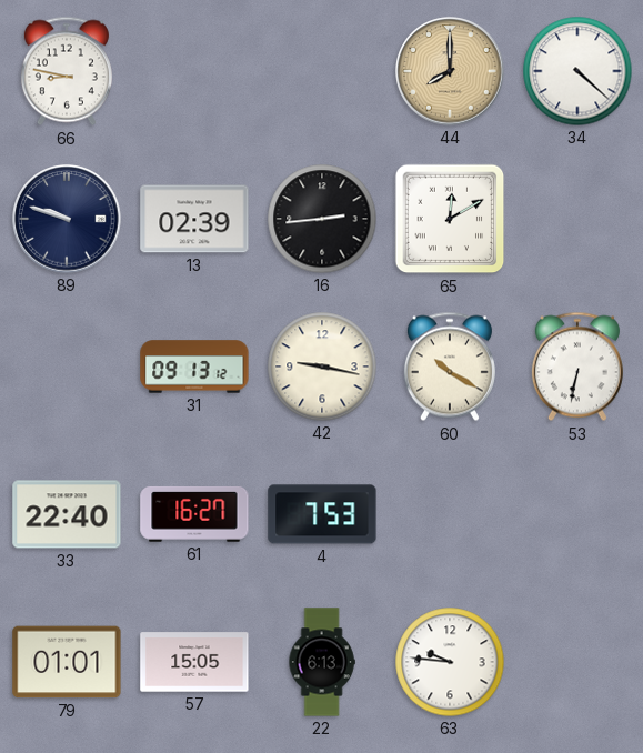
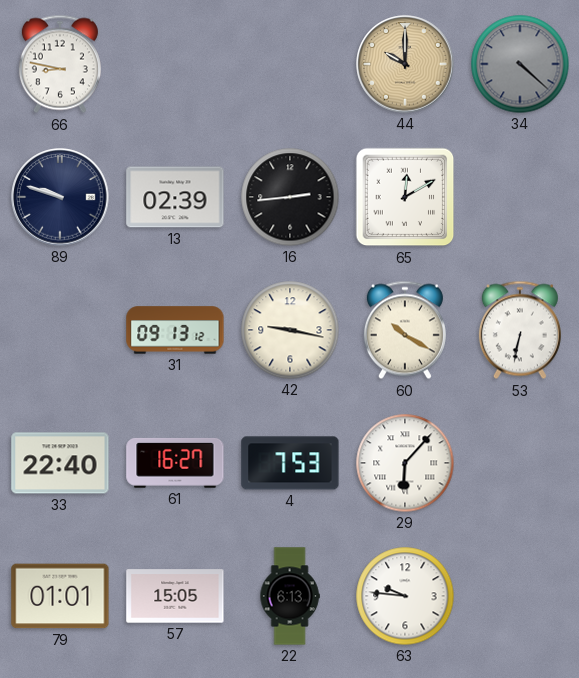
44: 8:00 -> 10:00
34 dial: white -> grey
29: none -> 6:07
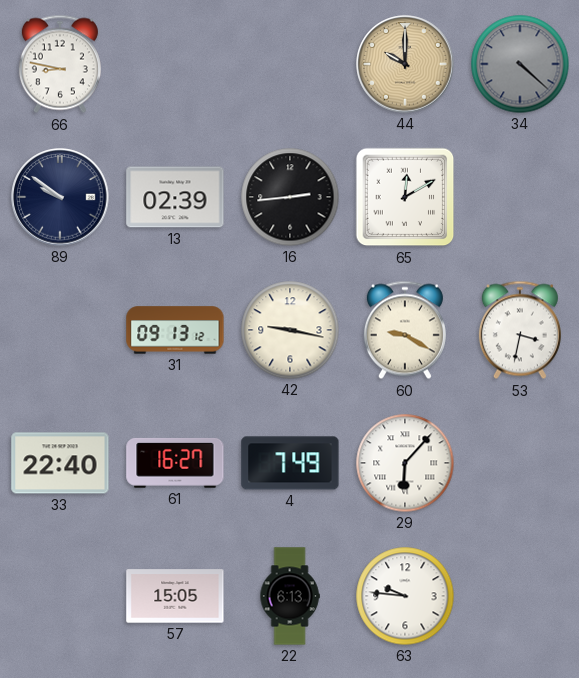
89: 9:48 -> 9:51
60: 10:20 -> 9:20
53: 6:32 -> 3:32
4: 7:53 -> 7:49
79: 01:01 -> none
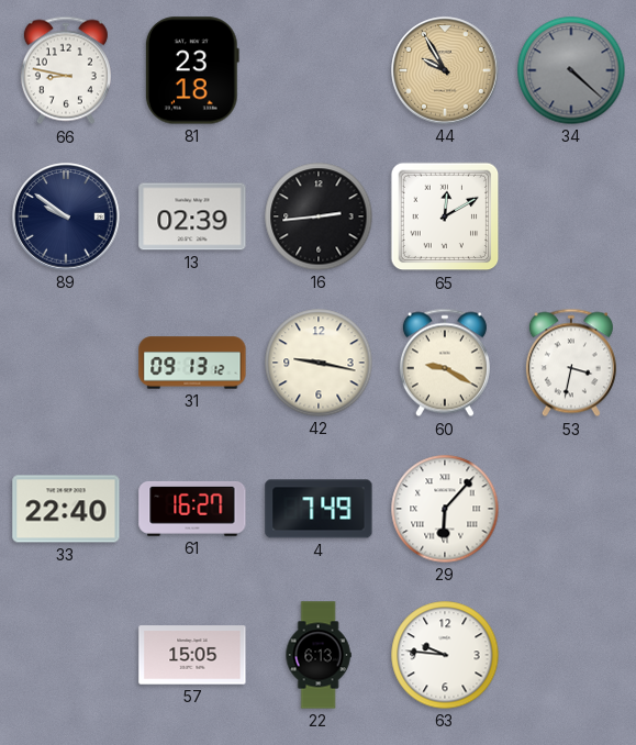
81: none -> 23:18
44: 10:00 -> 9:55
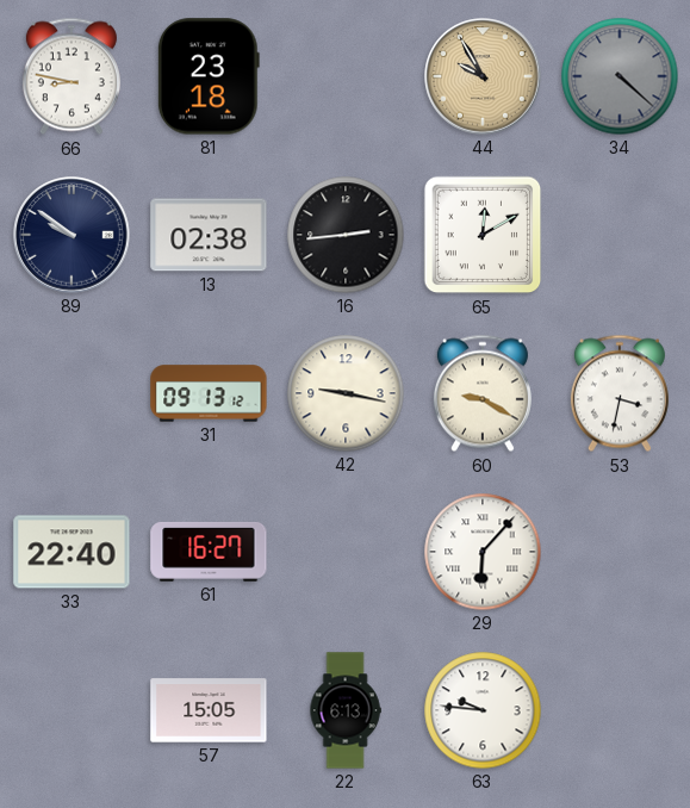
13: 02:39 -> 02:38
4: 7:49 -> none
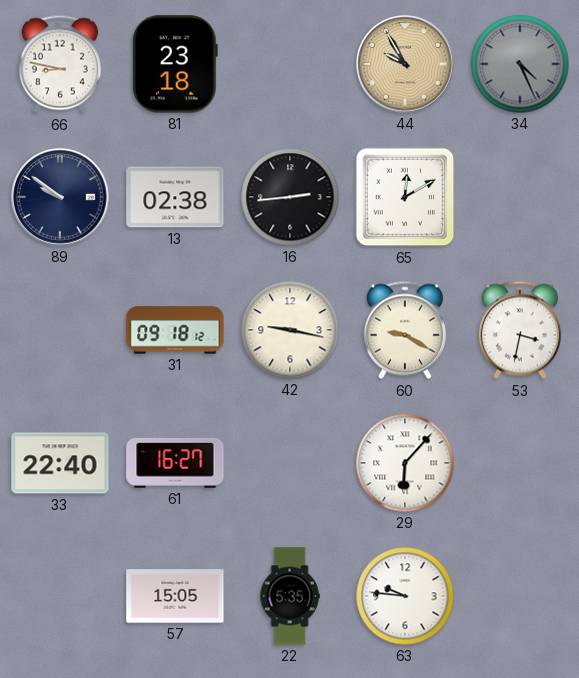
34: 4:22 -> 4:26
31: 09:13 -> 09:18
22: 6:13 -> 5:35
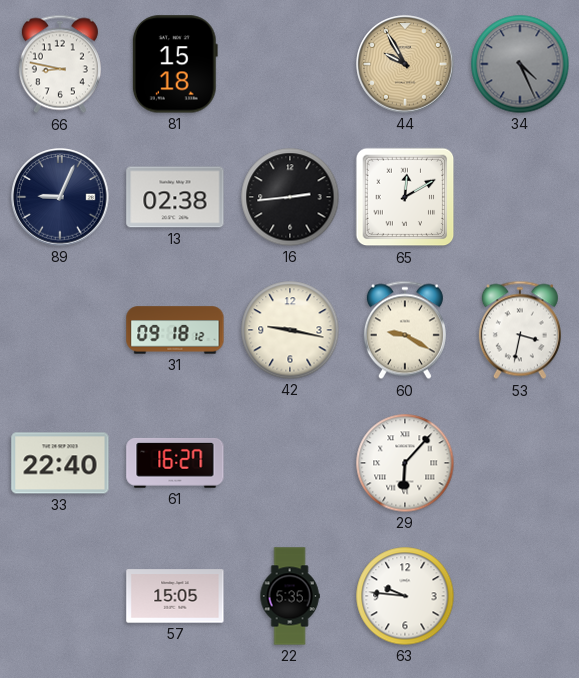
81: 23:18 -> 15:18
89: 9:51 -> 9:04
